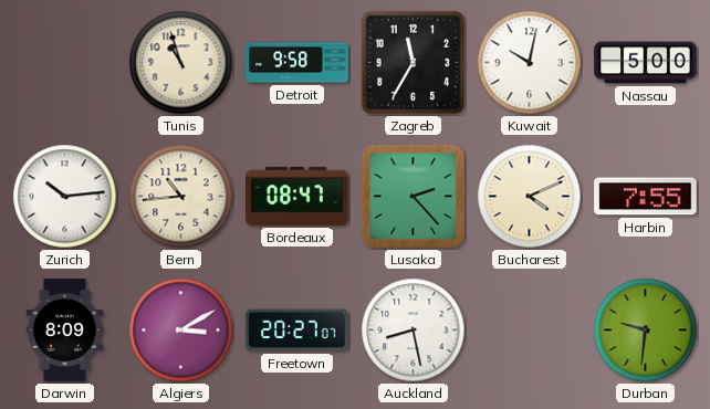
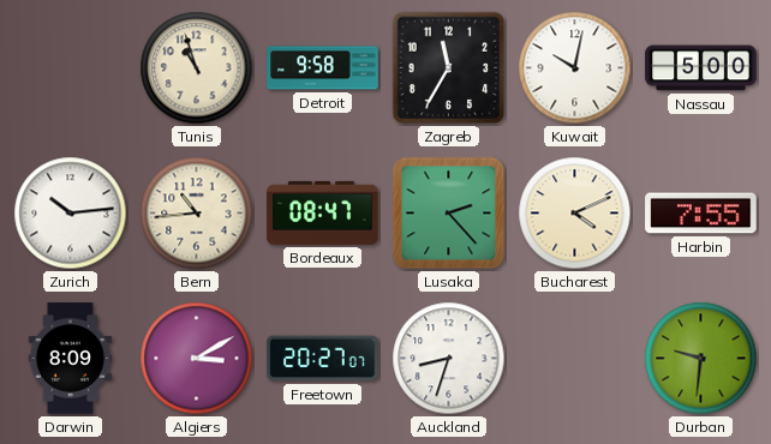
Auckland: 8:28 -> 8:33
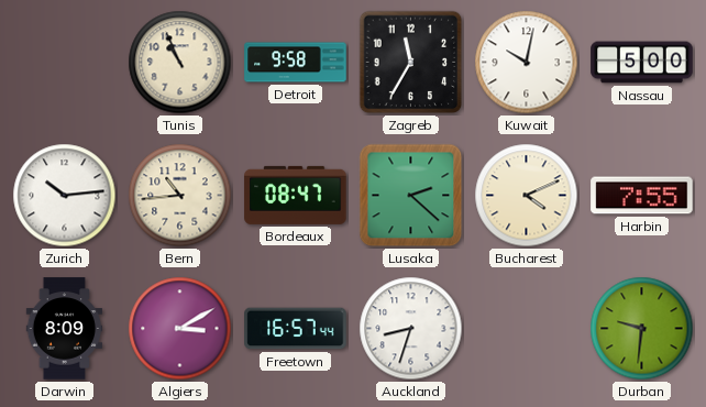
Tunis: 10:57 -> 10:56
Lusaka: 2:23 -> 2:22
Freetown: 20:27 -> 16:57
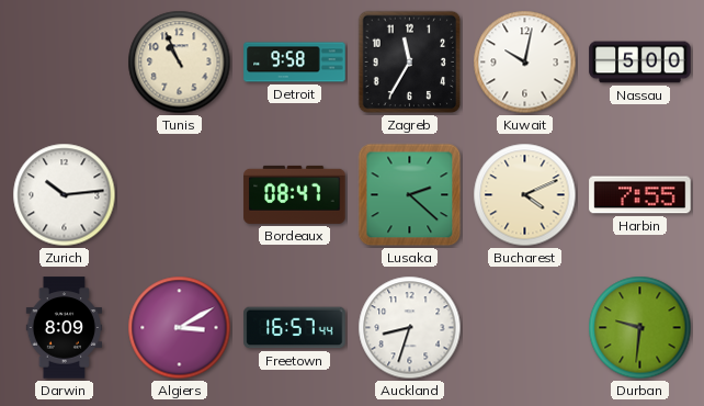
Bern: 10:44 -> none
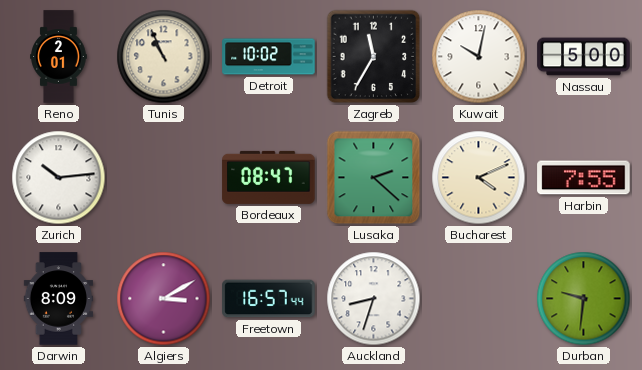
Reno: none -> 2:01
Detroit: 9:58 -> 10:02
